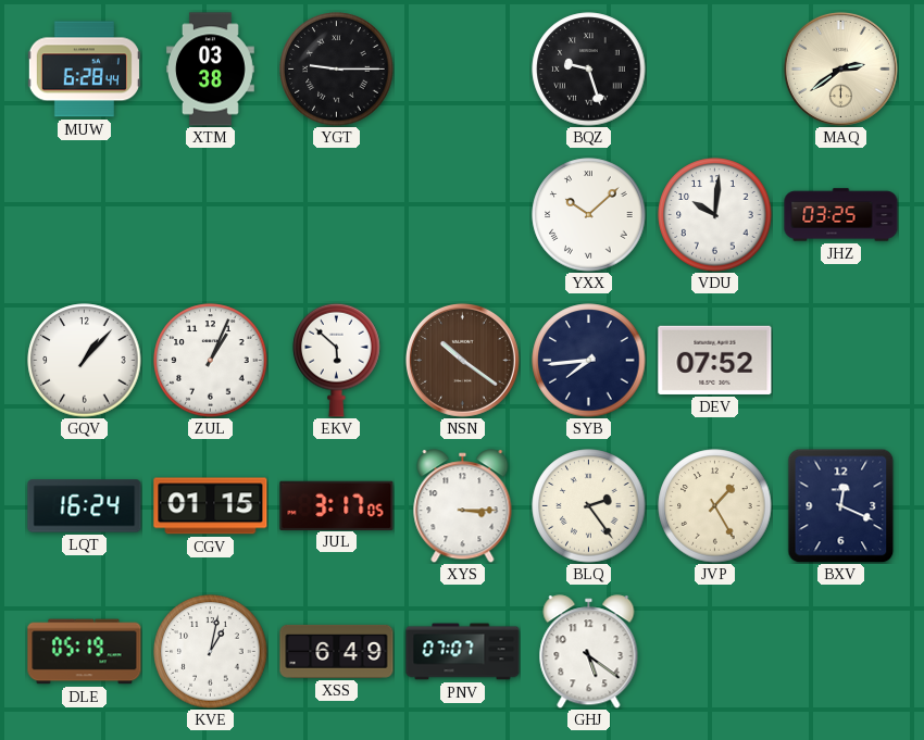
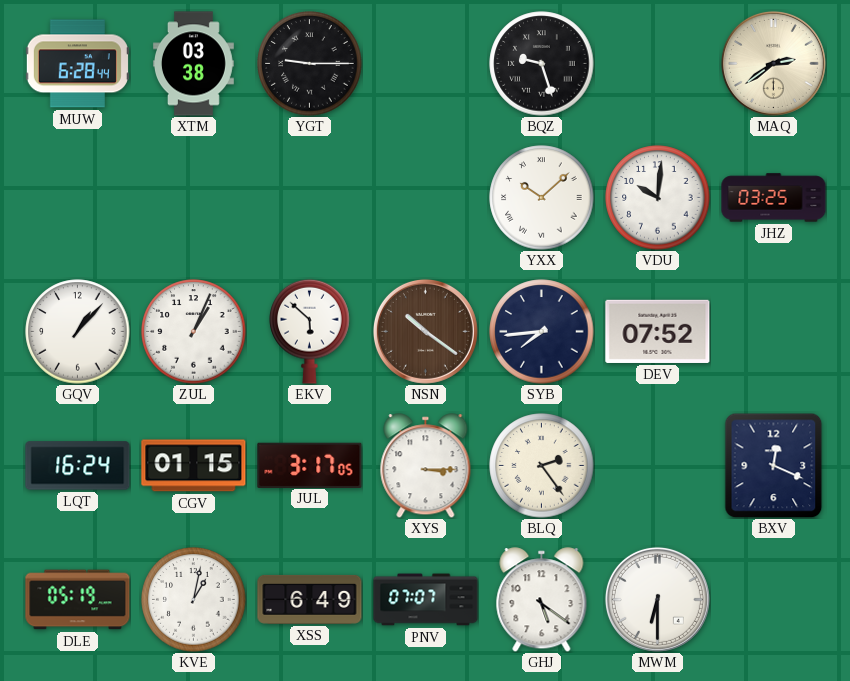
JVP: 1:25 -> none
MWM: none -> 6:30
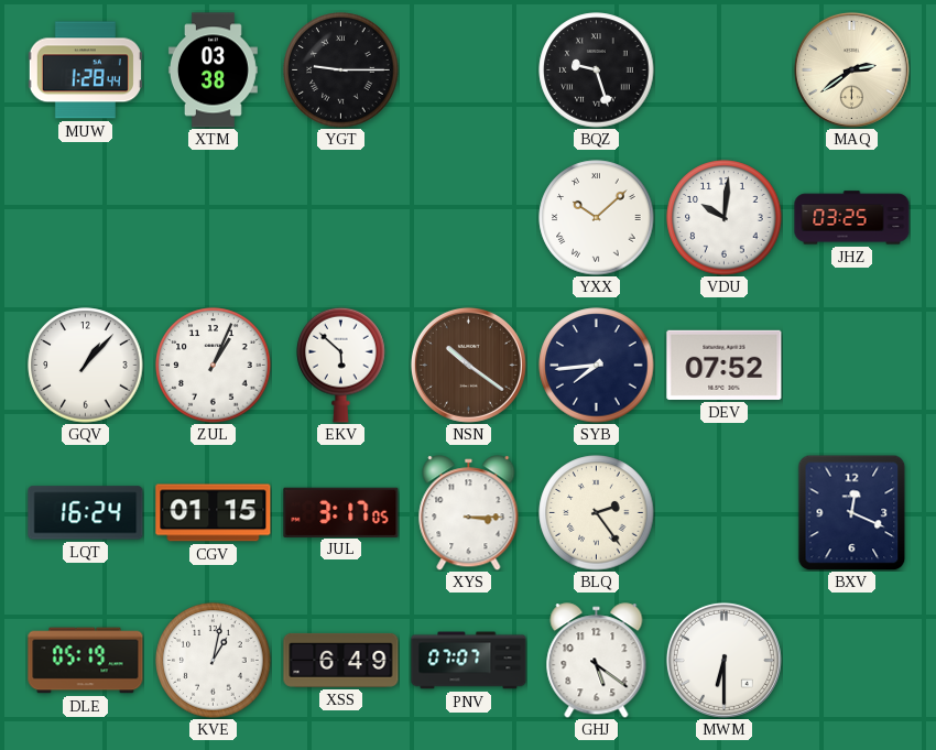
MUW: 6:28 -> 1:28
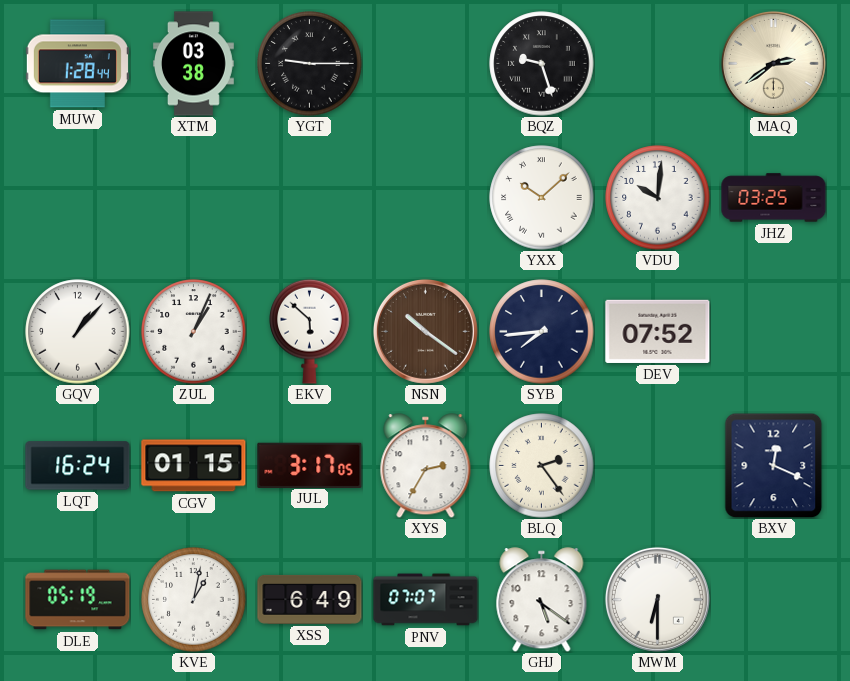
XYS: 3:15 -> 2:35
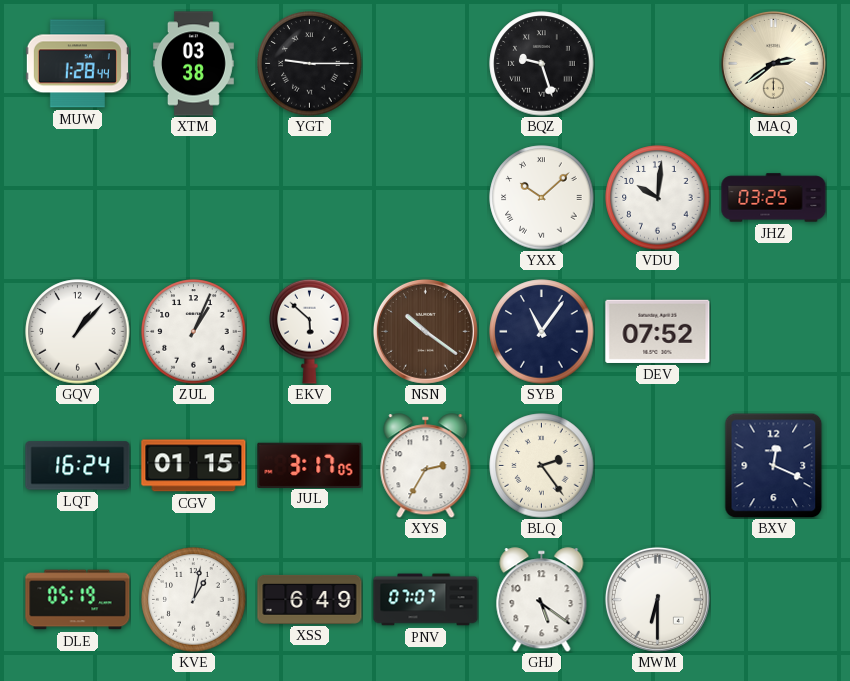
SYB: 7:44 -> 11:06
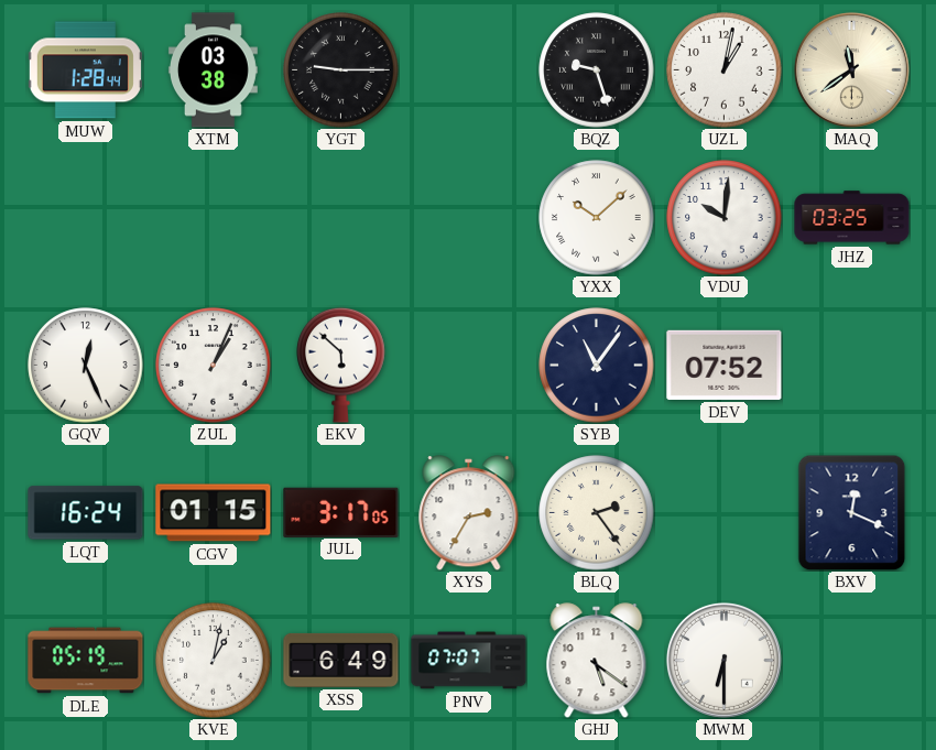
UZL: none -> 1:02
MAQ: 2:39 -> 11:39
GQV: 1:07 -> 12:26
NSN: 10:21 -> none
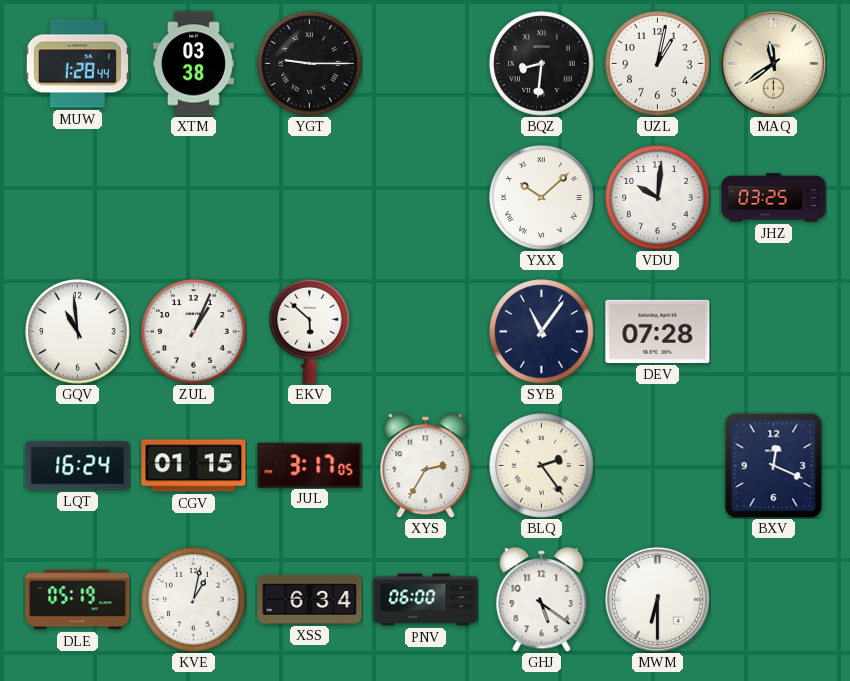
BQZ: 9:27 -> 8:31
GQV: 12:26 -> 10:59
DEV: 07:52 -> 07:28
XSS: 6:49 -> 6:34
PNV: 07:07 -> 06:00
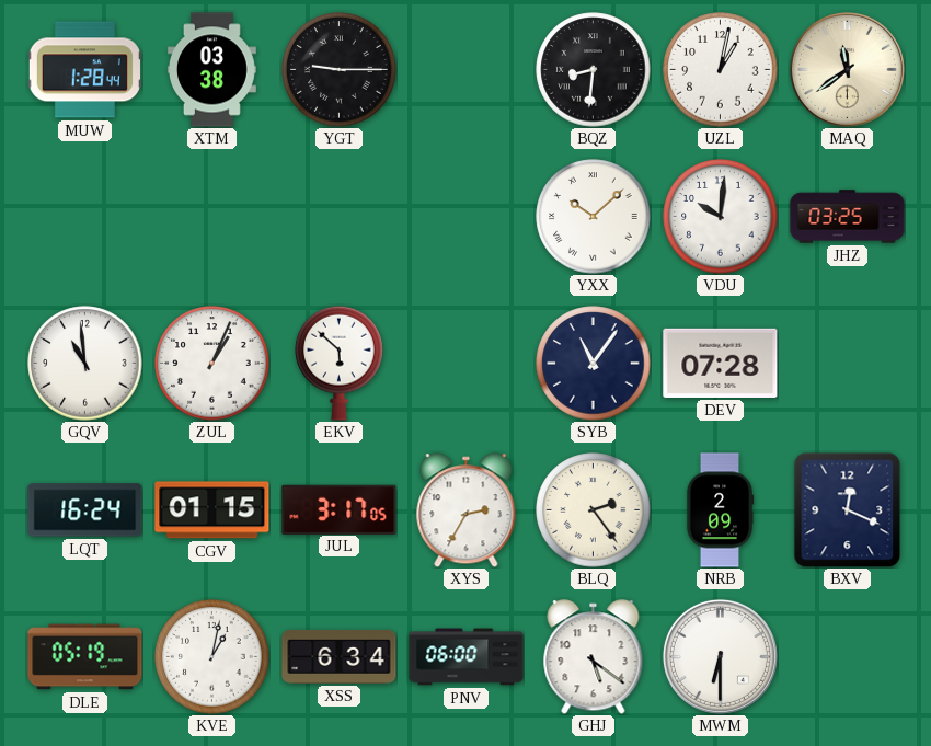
NRB: none -> 2:09
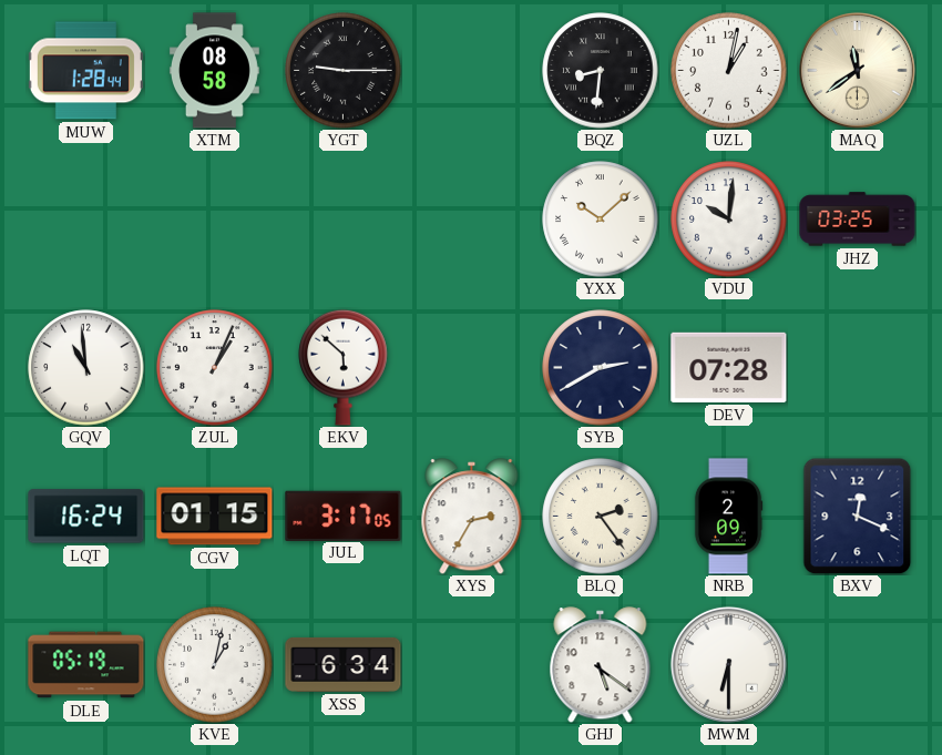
XTM: 03:38 -> 08:58
SYB: 11:06 -> 2:40
PNV: 06:00 -> none
